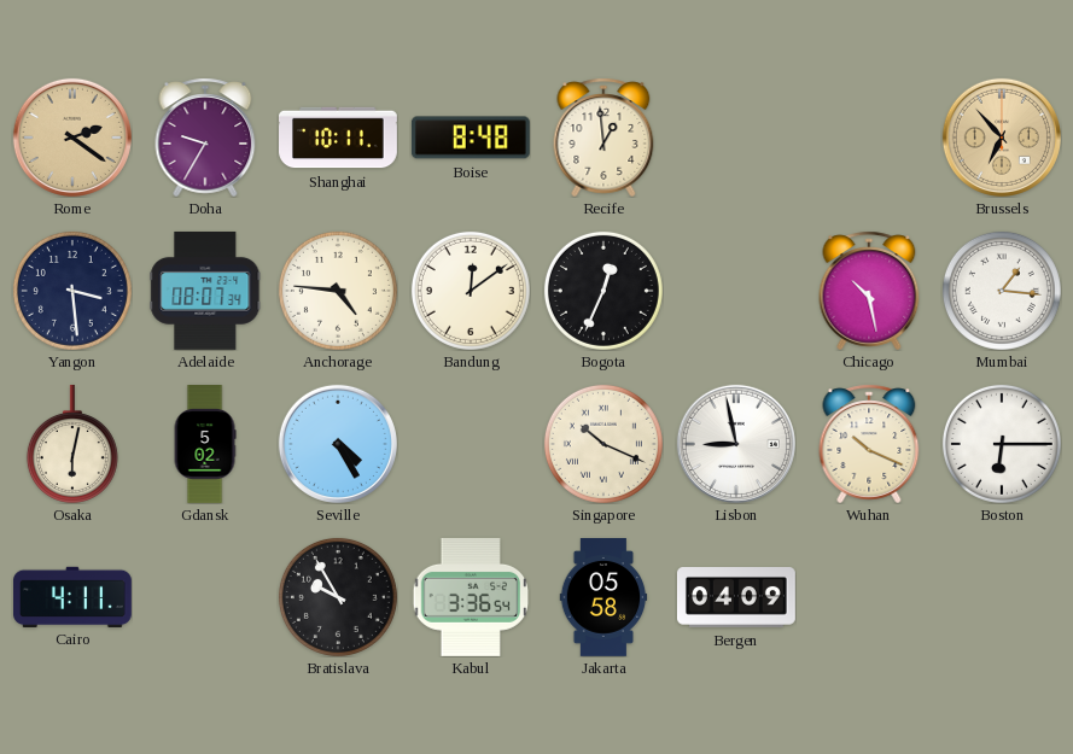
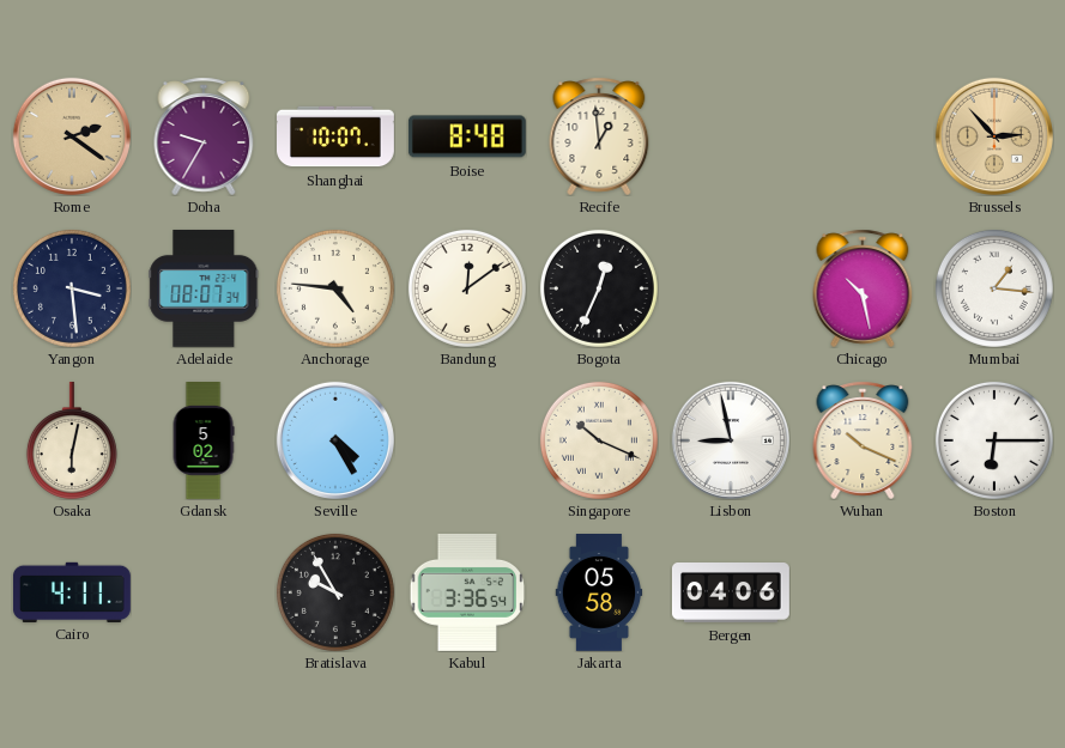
Shanghai: 10:11 -> 10:07
Brussels: 6:53 -> 2:53
Bergen: 04:09 -> 04:06
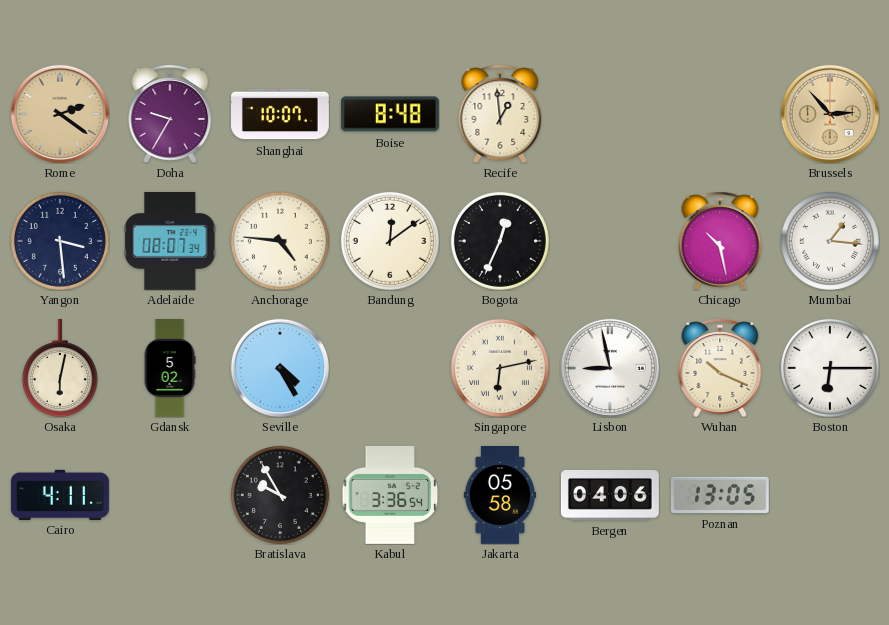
Singapore: 10:19 -> 6:13
Poznan: none -> 13:05
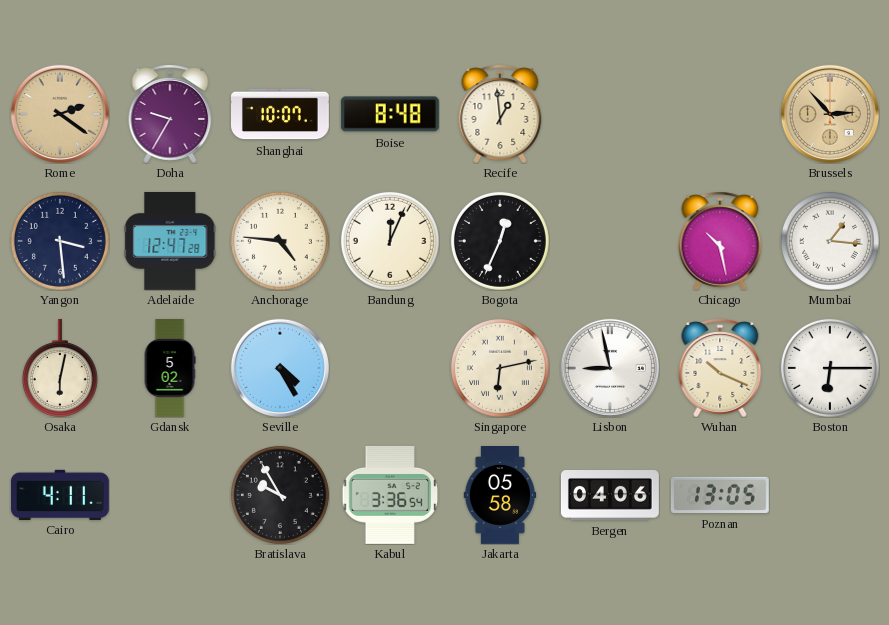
Adelaide: 08:07 -> 12:47
Bandung: 12:09 -> 12:04
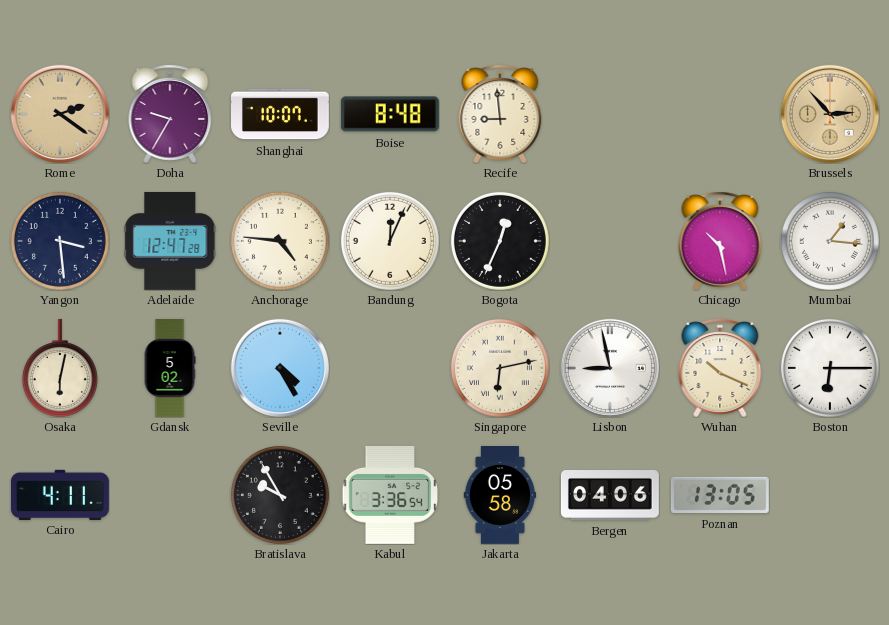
Recife: 12:59 -> 8:59
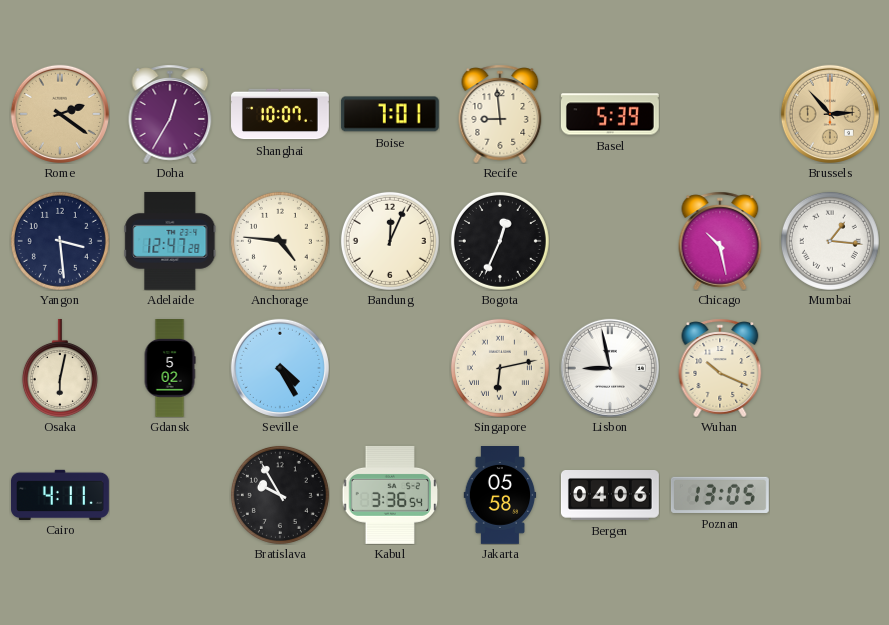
Doha: 9:35 -> 12:35
Boise: 8:48 -> 7:01
Basel: none -> 5:39
Boston: 6:15 -> none
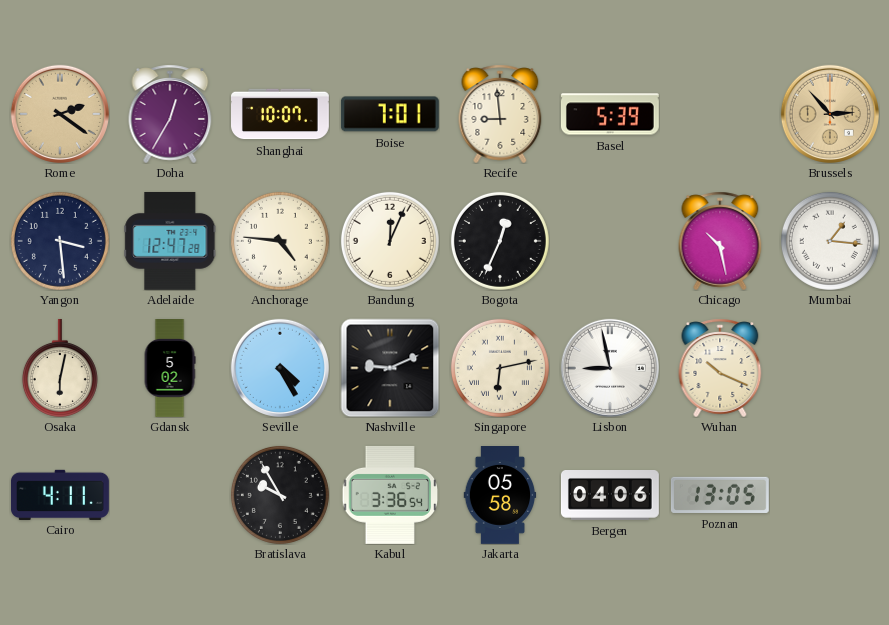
Nashville: none -> 9:11
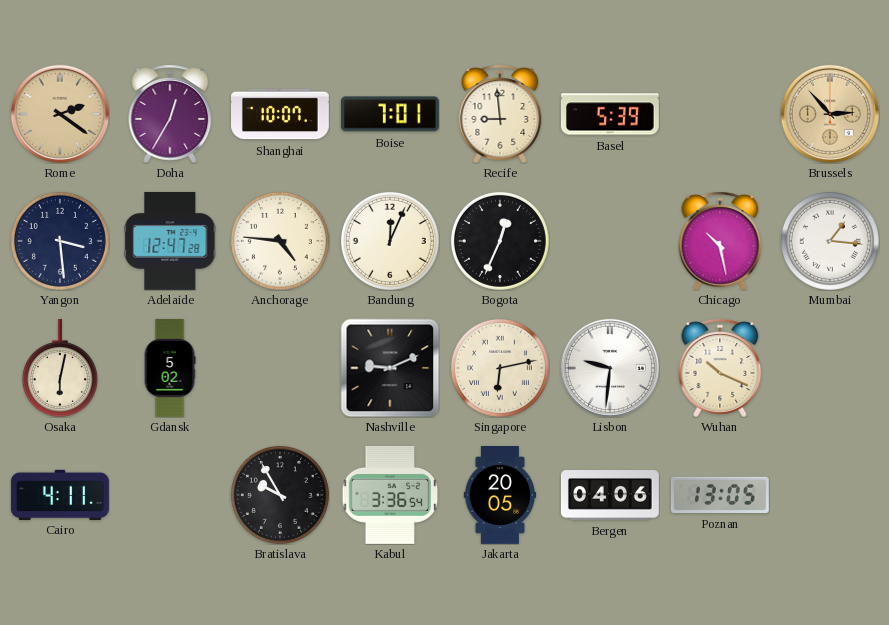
Seville: 4:25 -> none
Lisbon: 8:58 -> 9:31
Jakarta: 05:58 -> 20:05
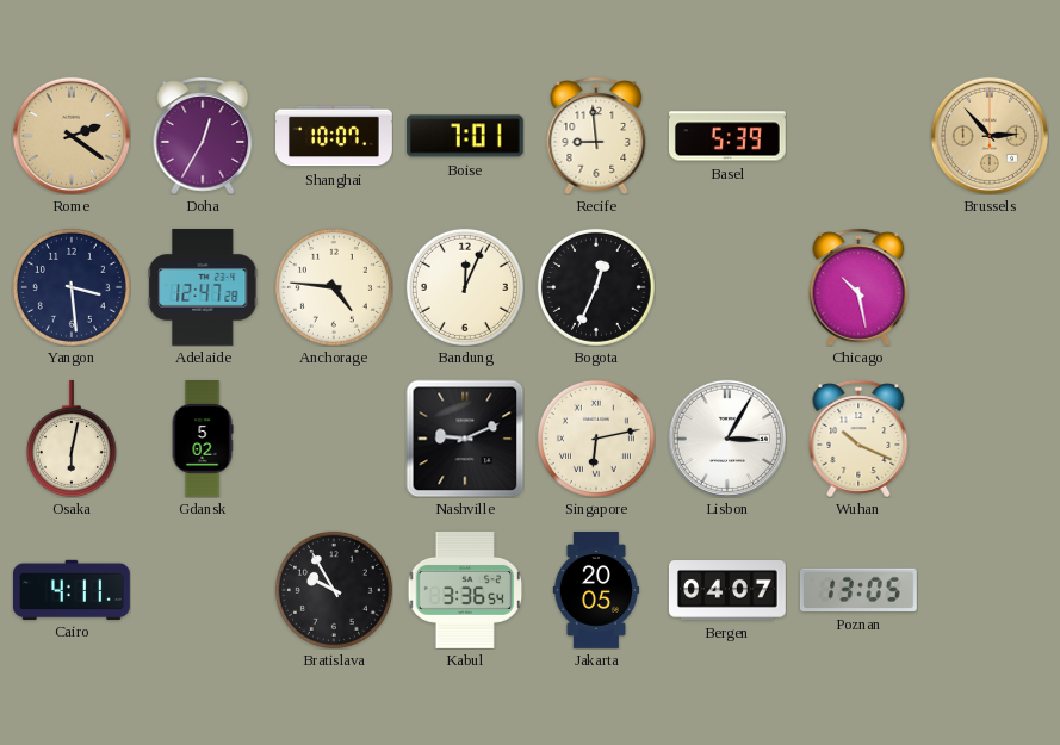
Mumbai: 1:16 -> none
Lisbon: 9:31 -> 3:05
Bergen: 04:06 -> 04:07
